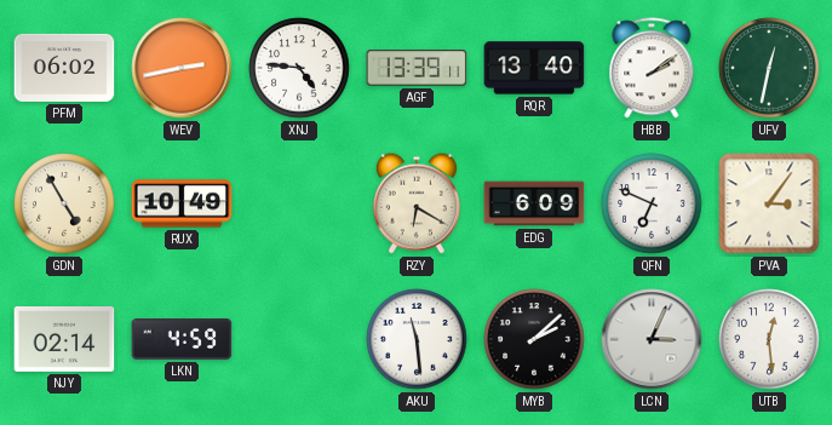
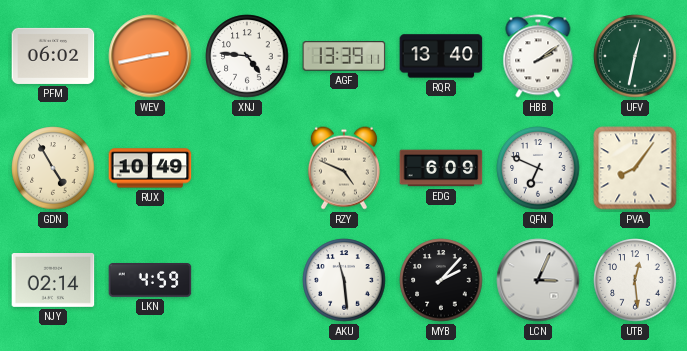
RZY: 6:20 -> 4:49
PVA: 3:06 -> 8:06
MYB: 2:08 -> 2:07
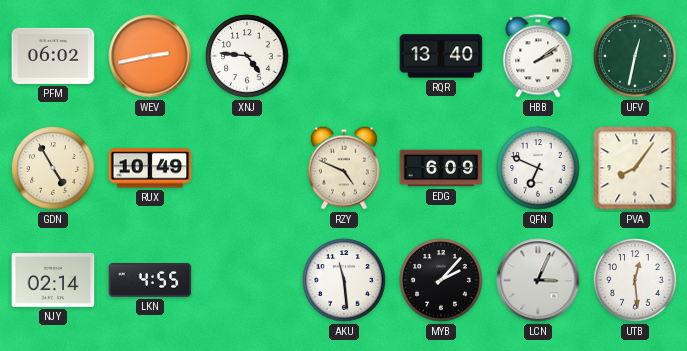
AGF: 13:39 -> none
LKN: 4:59 -> 4:55
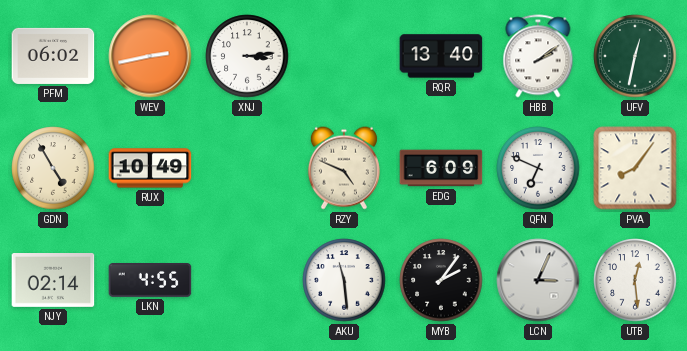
XNJ: 4:46 -> 3:14
MYB: 2:07 -> 2:06
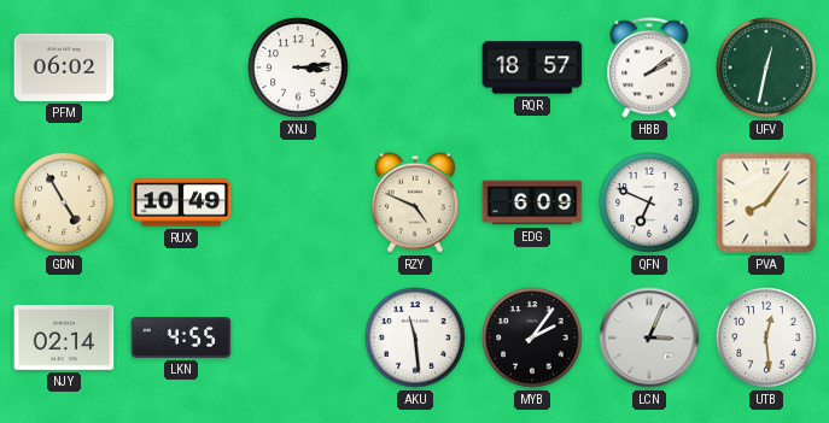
WEV: 2:43 -> none
RQR: 13:40 -> 18:57
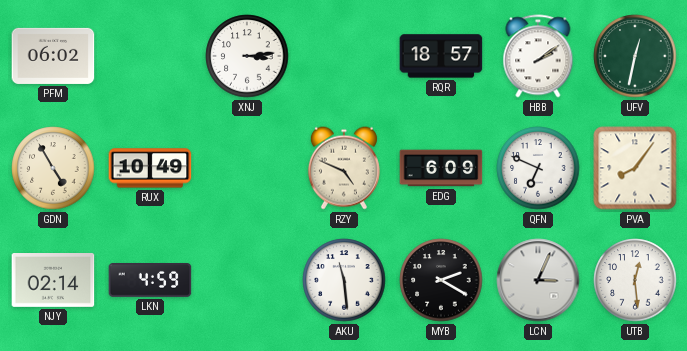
LKN: 4:55 -> 4:59
MYB: 2:06 -> 2:20
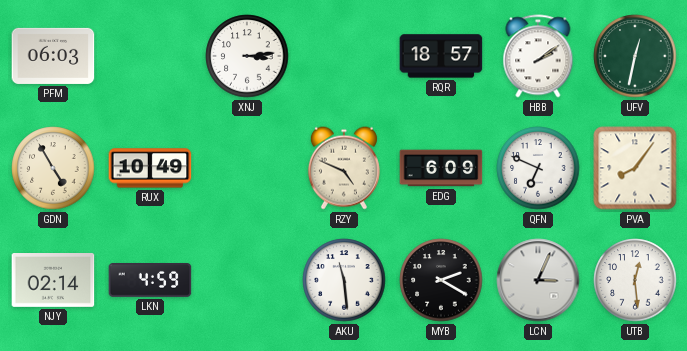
PFM: 06:02 -> 06:03
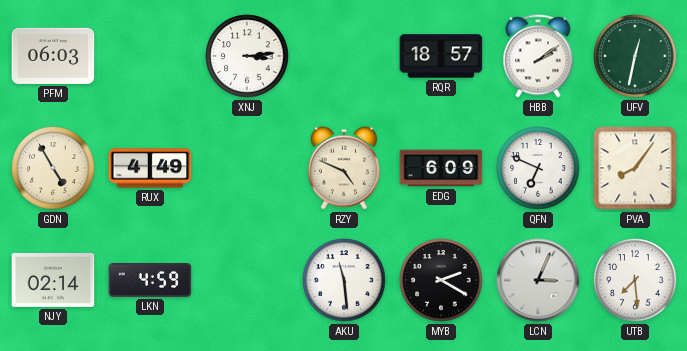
RUX: 10:49 -> 4:49
UTB: 12:29 -> 7:29
